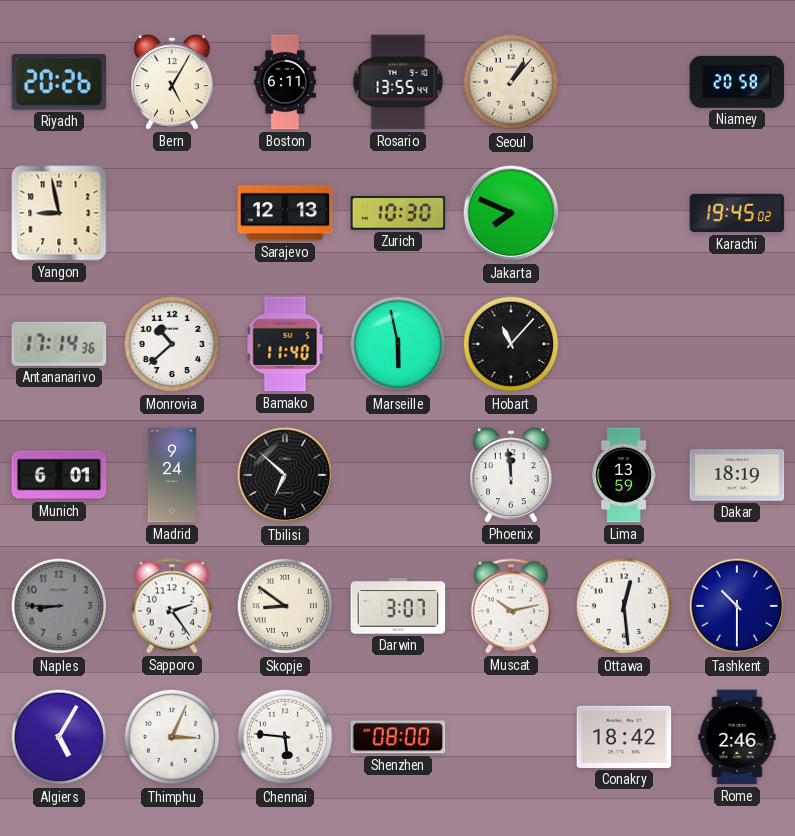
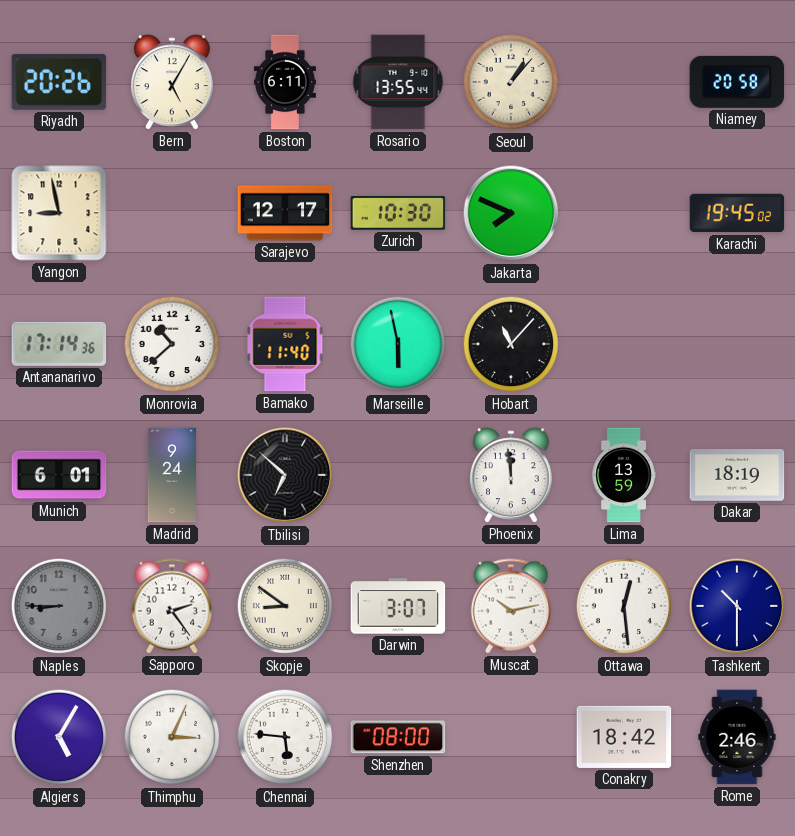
Sarajevo: 12:13 -> 12:17
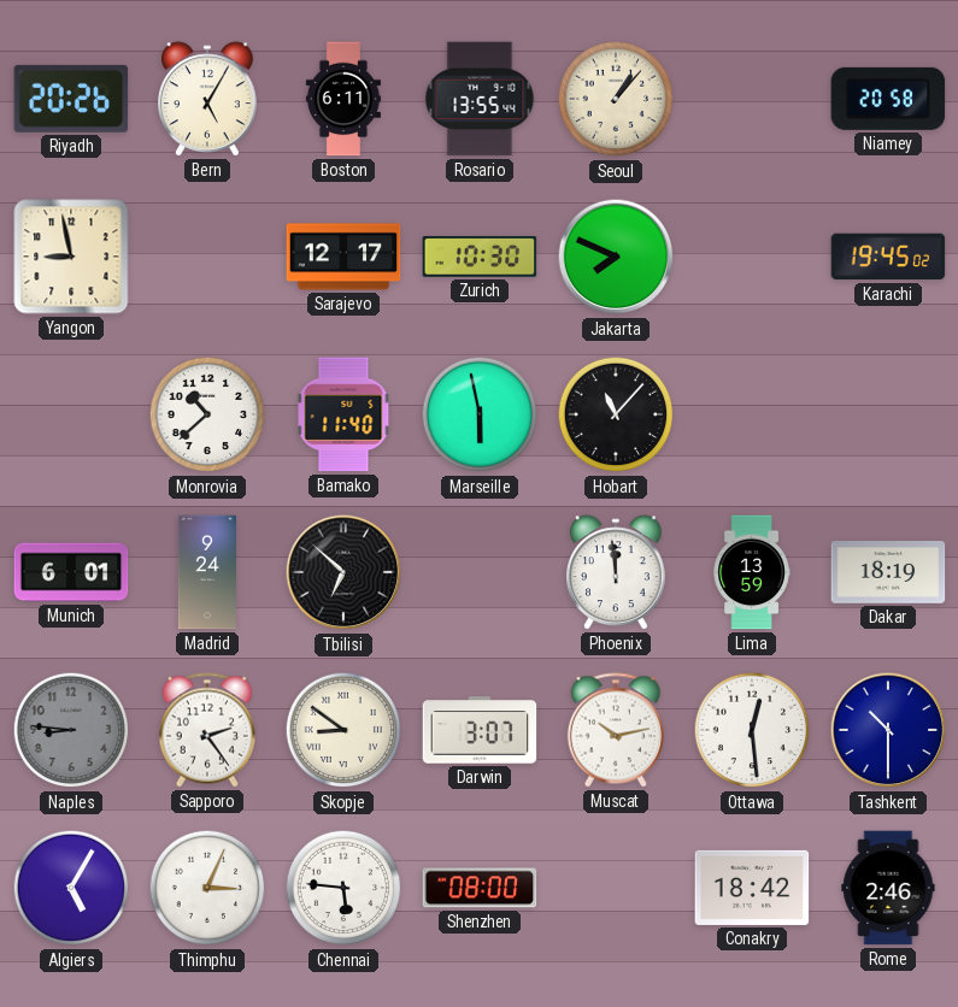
Antananarivo: 17:14 -> none
Naples: 8:45 -> 8:46
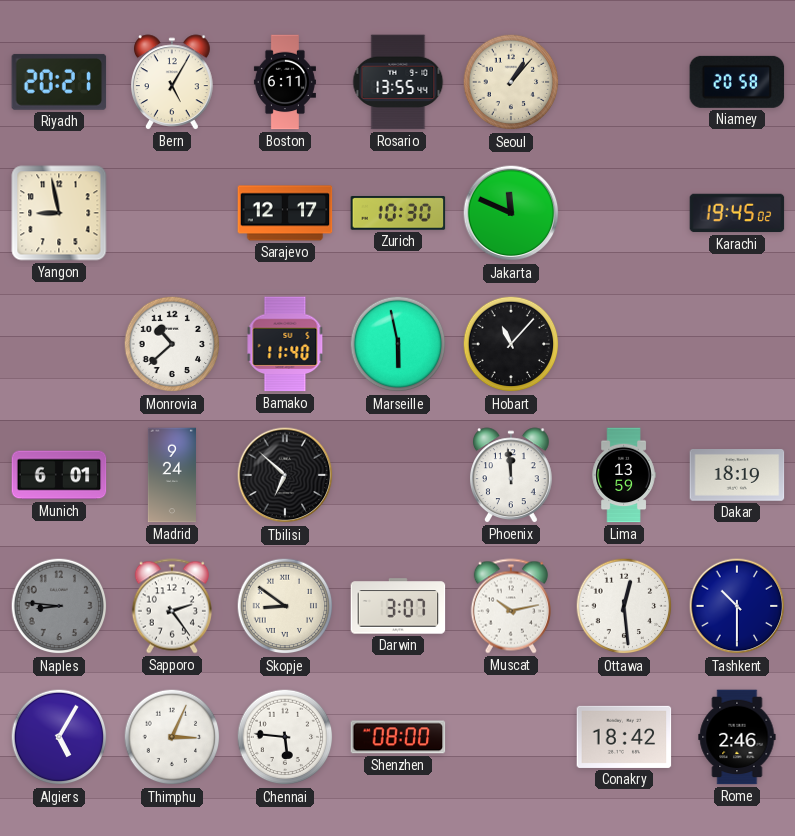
Riyadh: 20:26 -> 20:21
Jakarta: 7:49 -> 11:49
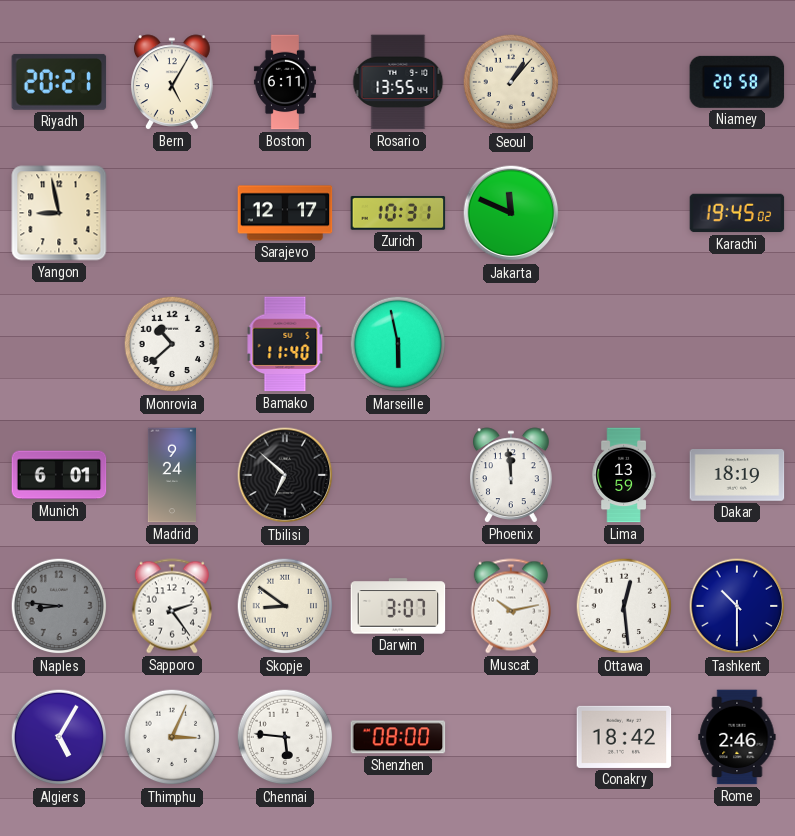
Zurich: 10:30 -> 10:31
Hobart: 11:07 -> none
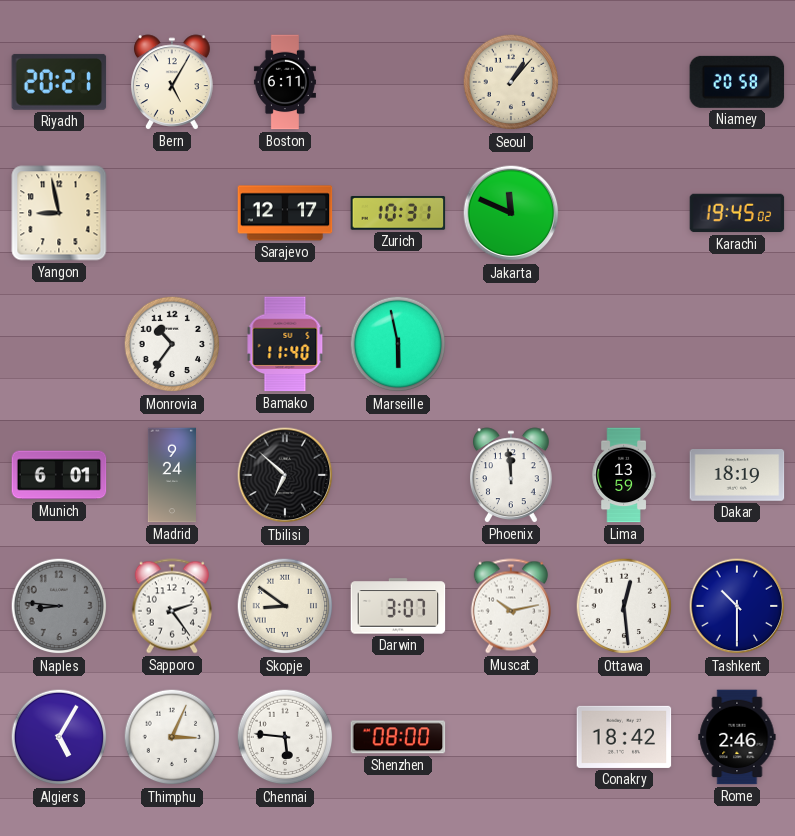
Rosario: 13:55 -> none
Monrovia: 10:38 -> 10:36
